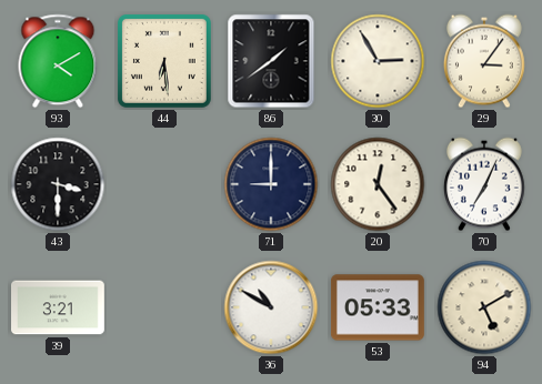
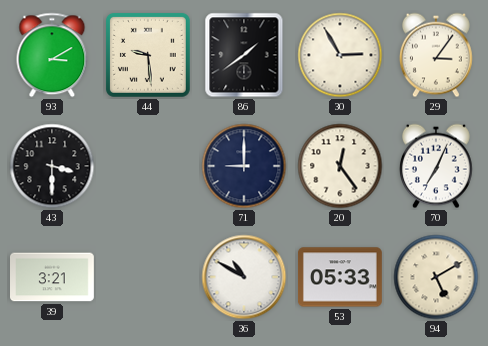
93: 4:10 -> 3:10
44: 6:29 -> 9:29
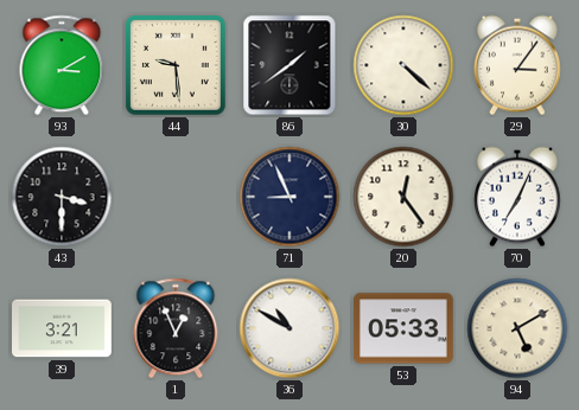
30: 2:55 -> 4:22
71: 9:00 -> 8:56
1: none -> 12:56
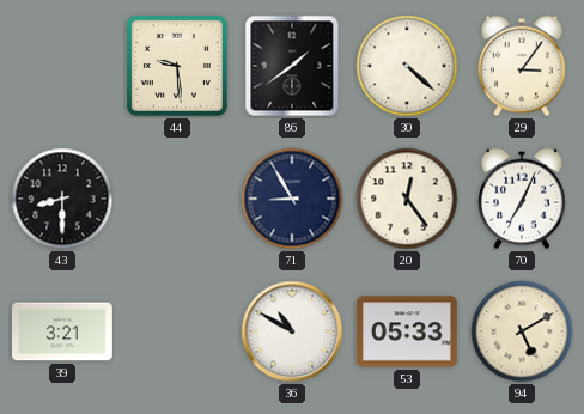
93: 3:10 -> none
43: 3:30 -> 8:30
71: 8:56 -> 8:55
1: 12:56 -> none
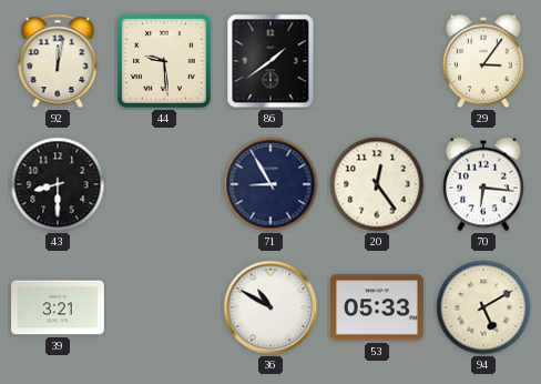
92: none -> 12:02
30: 4:22 -> none
70: 7:04 -> 6:16
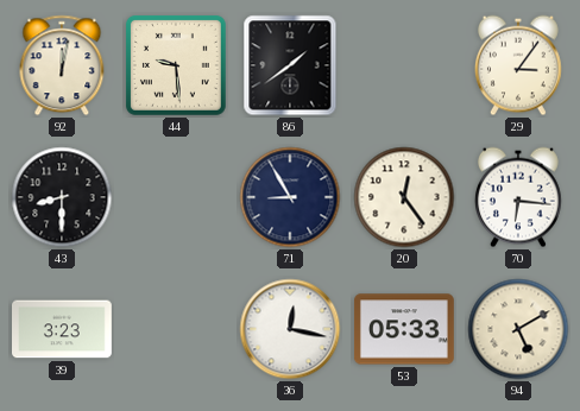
39: 3:21 -> 3:23
36: 10:50 -> 12:17
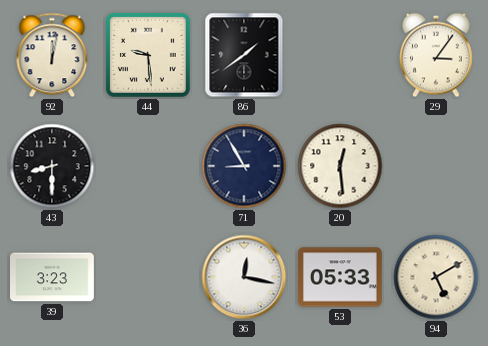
20: 12:24 -> 12:29
70: 6:16 -> none
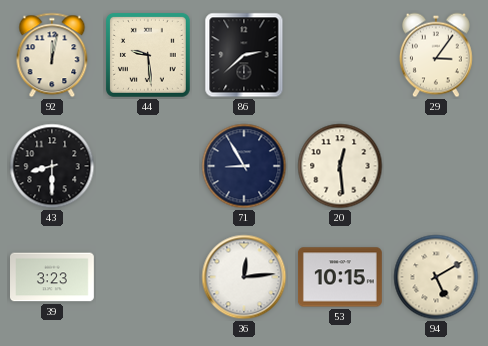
86: 1:39 -> 2:38
36: 12:17 -> 12:14
53: 05:33 -> 10:15
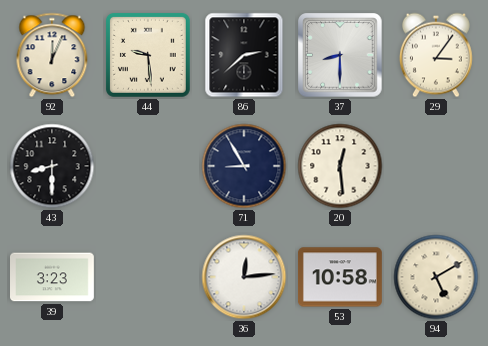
92: 12:02 -> 12:04
37: none -> 8:30
53: 10:15 -> 10:58
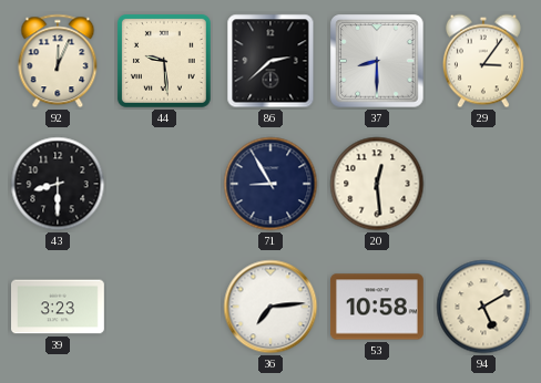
36: 12:14 -> 7:14
